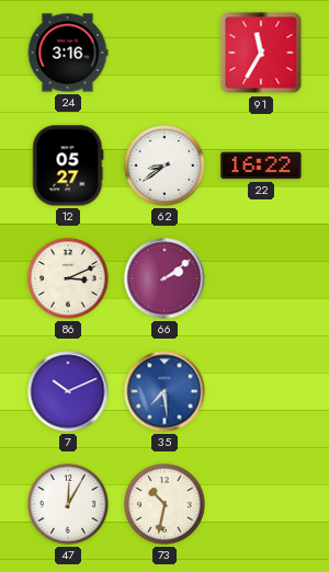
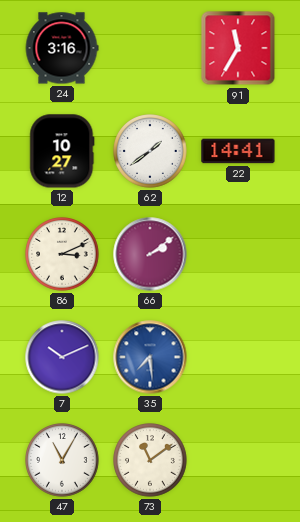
12: 05:27 -> 10:27
62: 8:39 -> 1:39
22: 16:22 -> 14:41
47: 12:05 -> 11:05
73: 10:32 -> 11:09
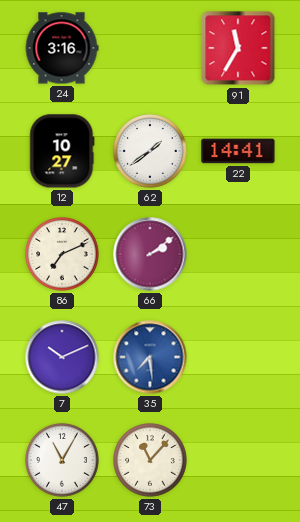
86: 3:11 -> 7:11
73: 11:09 -> 11:07
